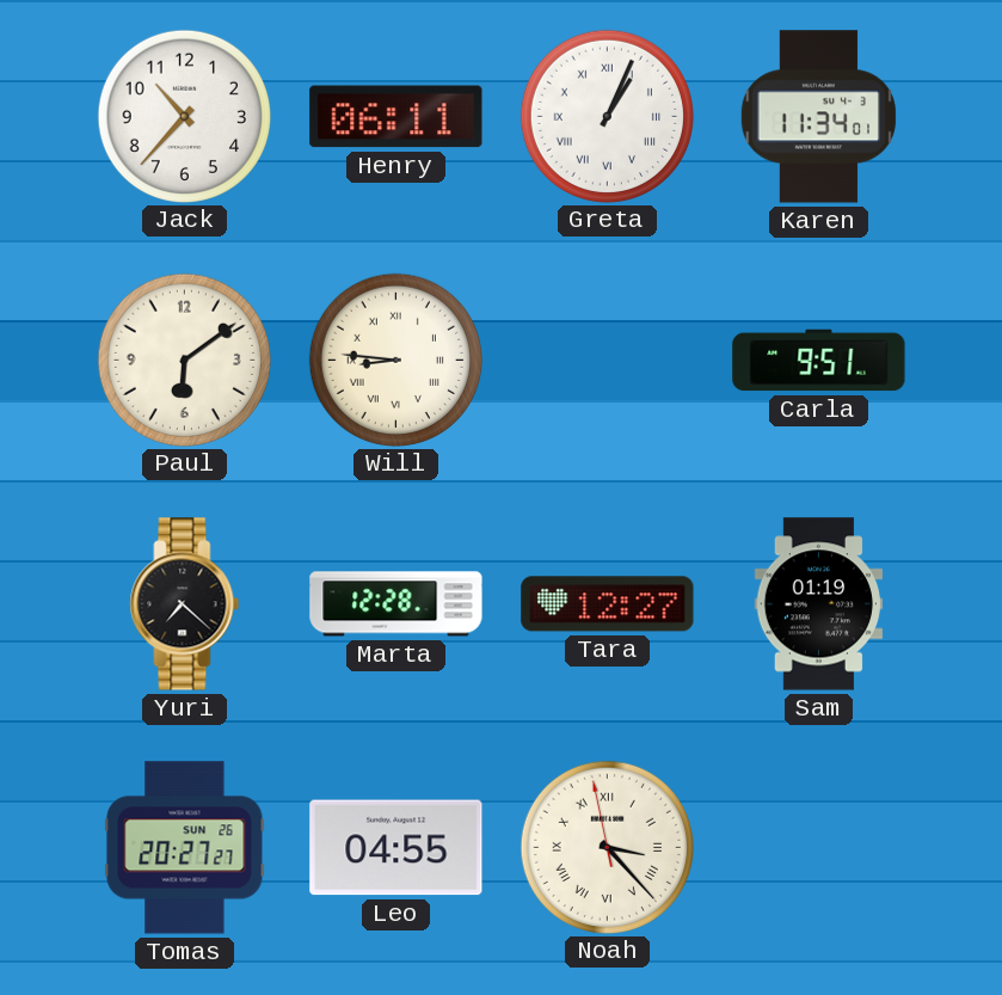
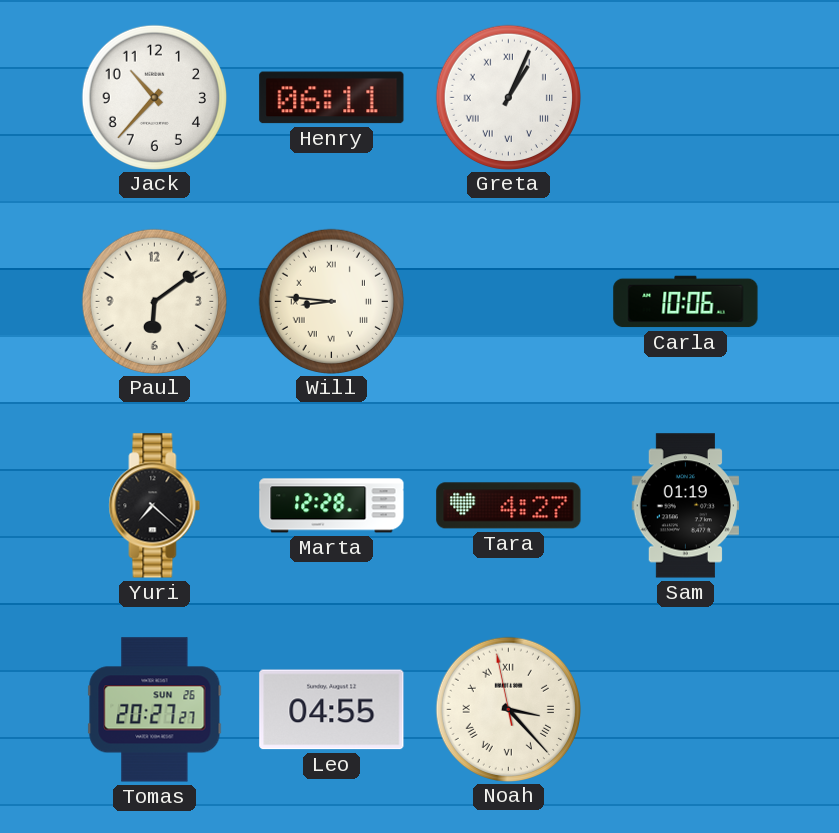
Karen: 11:34 -> none
Carla: 9:51 -> 10:06
Tara: 12:27 -> 4:27
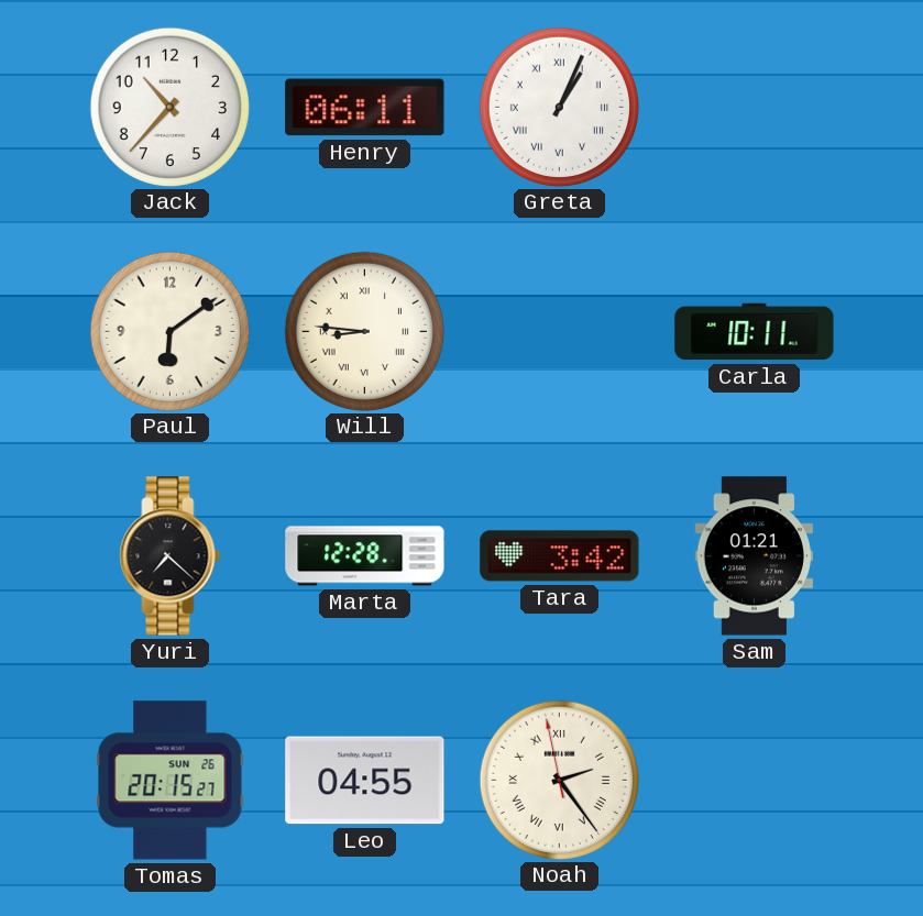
Carla: 10:06 -> 10:11
Tara: 4:27 -> 3:42
Sam: 01:19 -> 01:21
Tomas: 20:27 -> 20:15
Noah: 3:22 -> 2:23
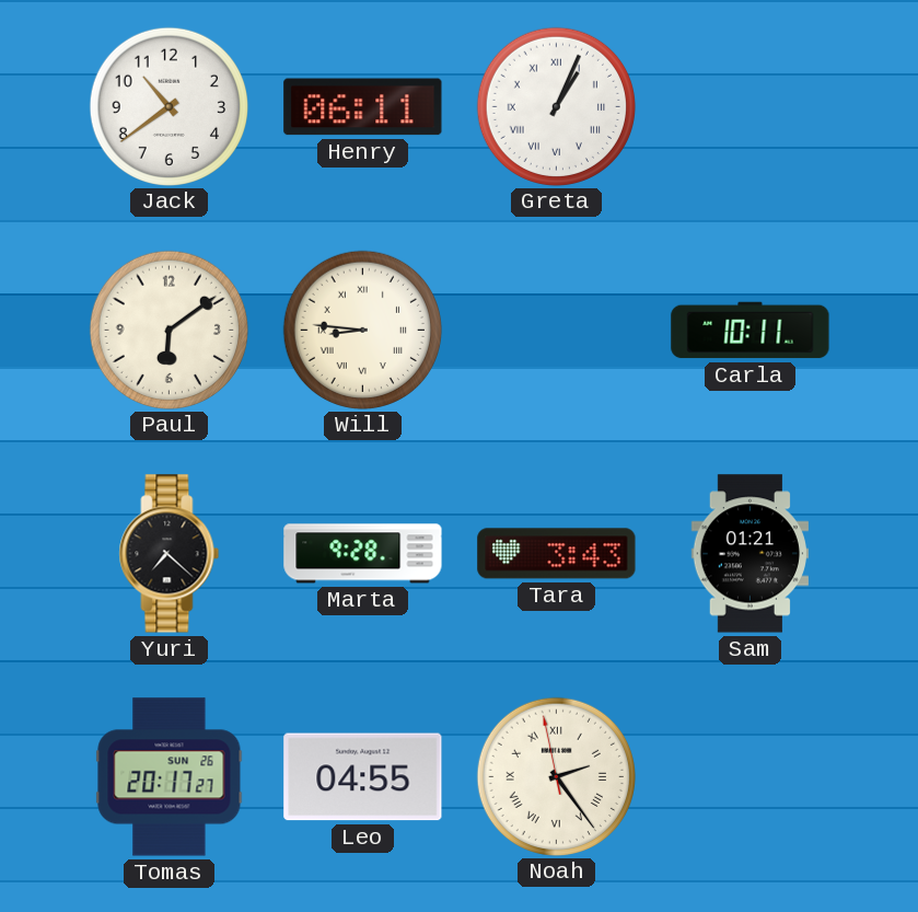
Jack: 10:37 -> 10:39
Marta: 12:28 -> 9:28
Tara: 3:42 -> 3:43
Tomas: 20:15 -> 20:17
